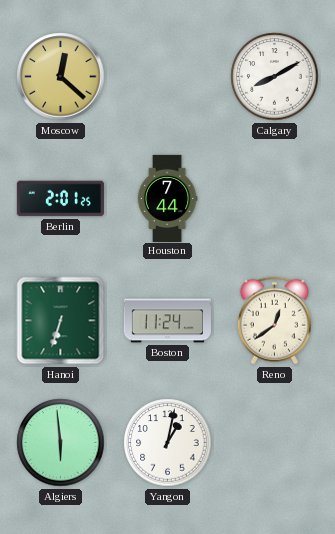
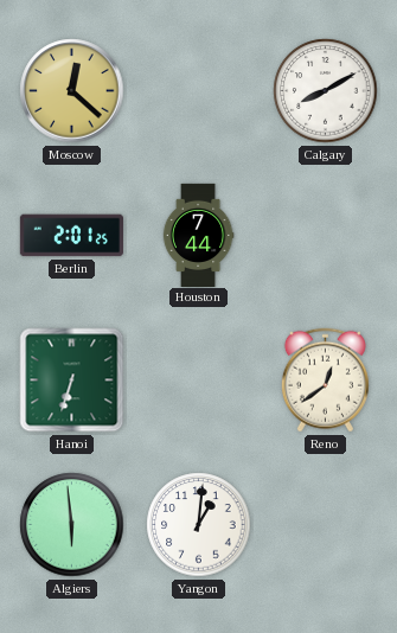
Boston: 11:24 -> none
Yangon: 1:02 -> 1:01
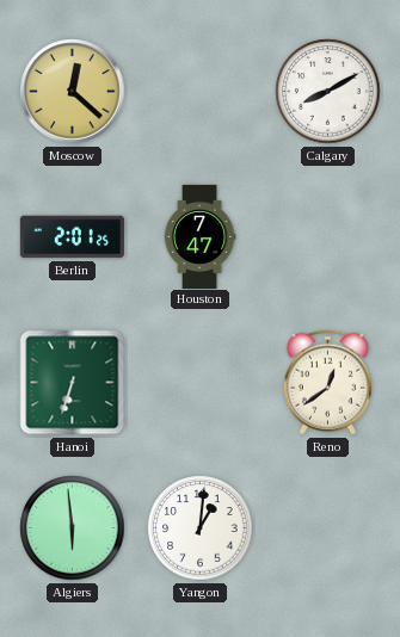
Houston: 7:44 -> 7:47
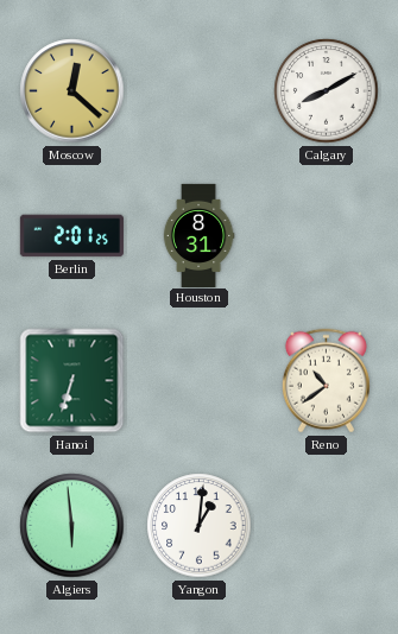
Houston: 7:47 -> 8:31
Reno: 12:39 -> 10:39
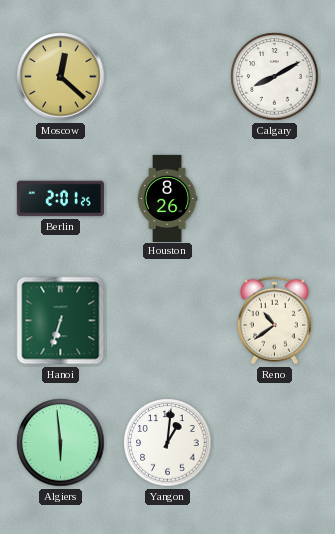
Houston: 8:31 -> 8:26
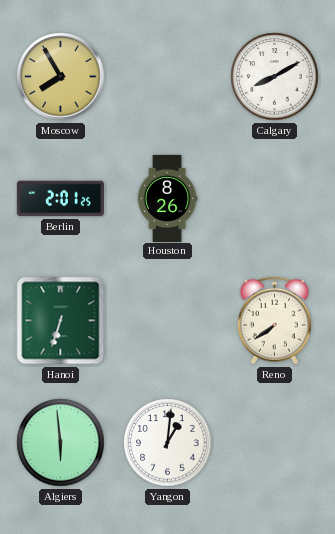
Moscow: 12:22 -> 7:55
Reno: 10:39 -> 7:39
